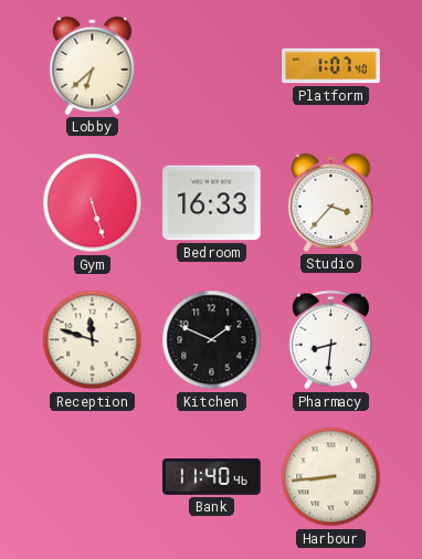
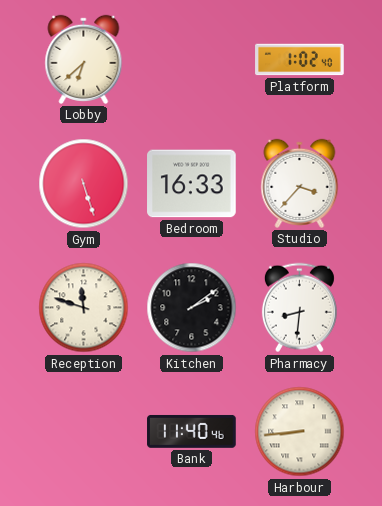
Platform: 1:07 -> 1:02
Kitchen: 1:49 -> 2:09
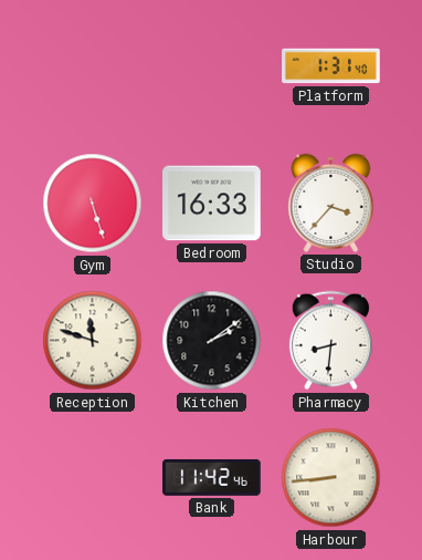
Lobby: 6:38 -> none
Platform: 1:02 -> 1:31
Bank: 11:40 -> 11:42
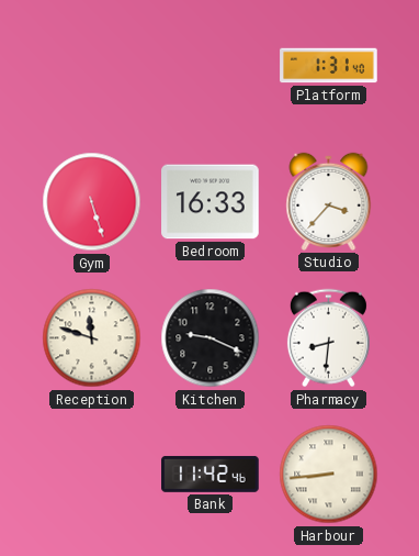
Kitchen: 2:09 -> 9:19
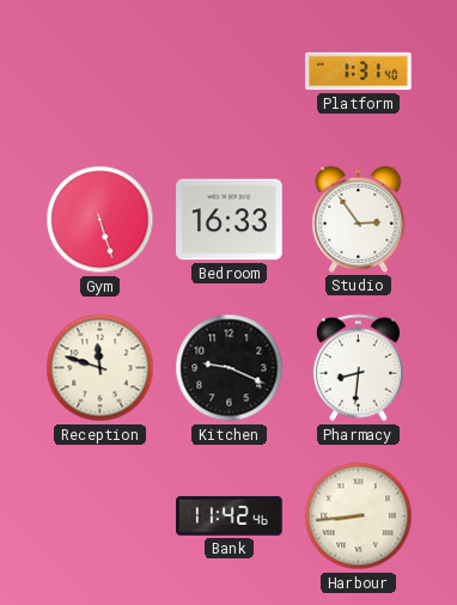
Studio: 3:37 -> 2:54
